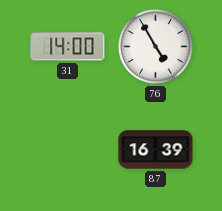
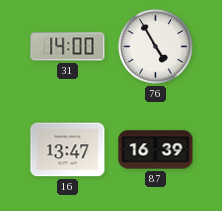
16: none -> 13:47
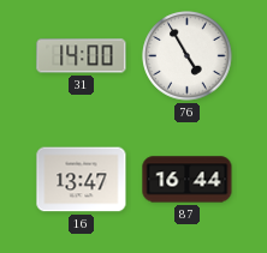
87: 16:39 -> 16:44
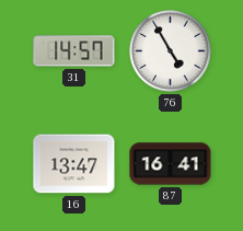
31: 14:00 -> 14:57
87: 16:44 -> 16:41
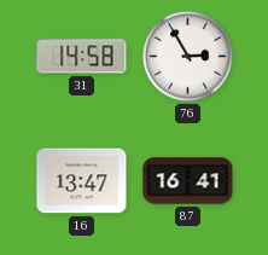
31: 14:57 -> 14:58
76: 4:55 -> 2:55
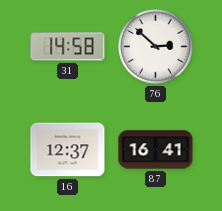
76: 2:55 -> 2:52
16: 13:47 -> 12:37
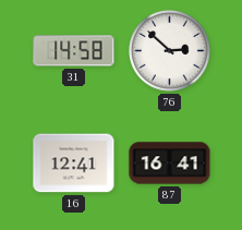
16: 12:37 -> 12:41
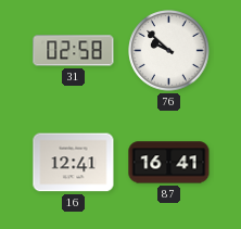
31: 14:58 -> 02:58
76: 2:52 -> 9:52
